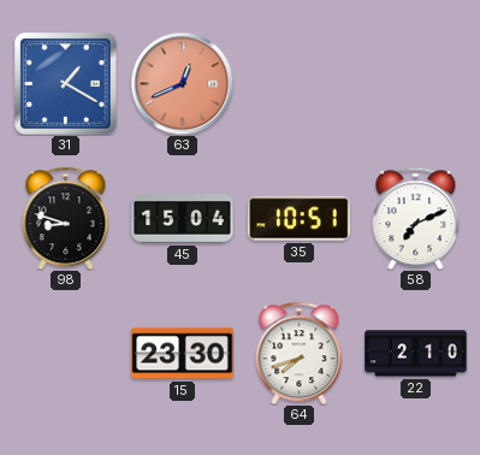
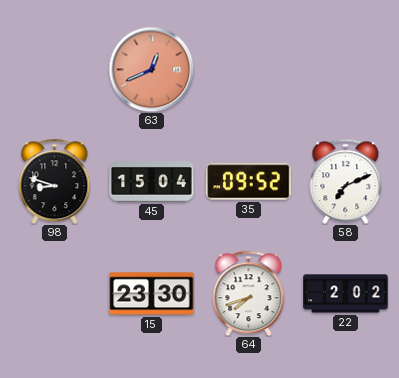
31: 1:20 -> none
35: 10:51 -> 09:52
22: 2:10 -> 2:02
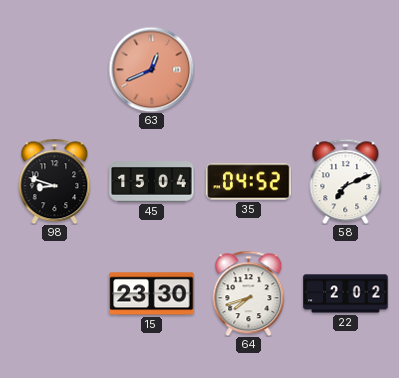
35: 09:52 -> 04:52
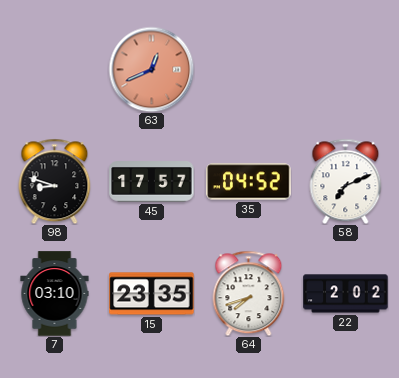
45: 15:04 -> 17:57
7: none -> 03:10
15: 23:30 -> 23:35
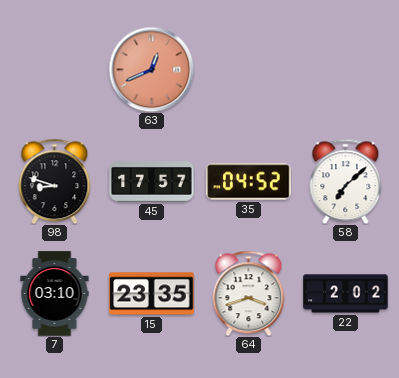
58: 7:11 -> 7:08
64: 7:42 -> 3:42
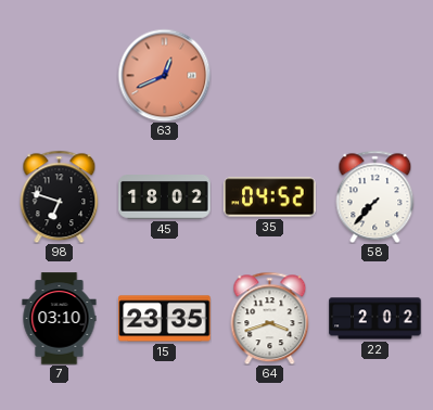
98: 8:48 -> 6:48
45: 17:57 -> 18:02
58: 7:08 -> 7:37
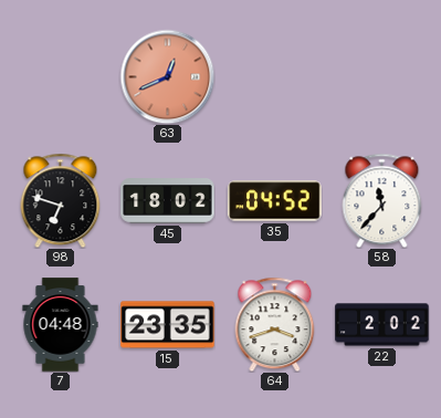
58: 7:37 -> 11:37
7: 03:10 -> 04:48
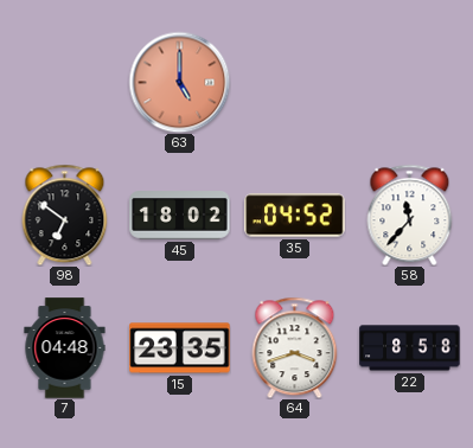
63: 12:41 -> 5:00
98: 6:48 -> 6:51
22: 2:02 -> 8:58
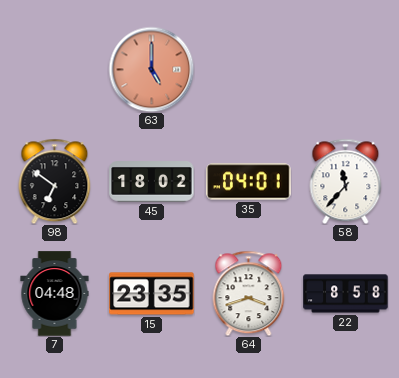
35: 04:52 -> 04:01
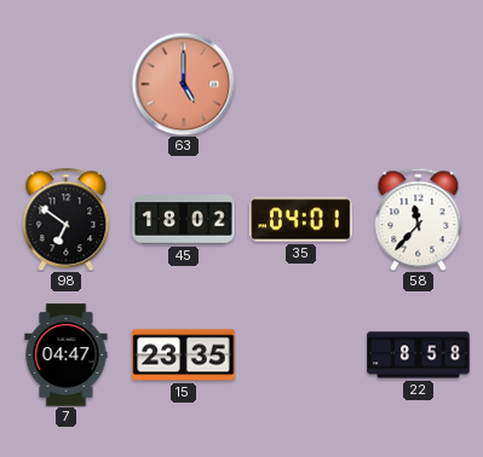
7: 04:48 -> 04:47
64: 3:42 -> none
